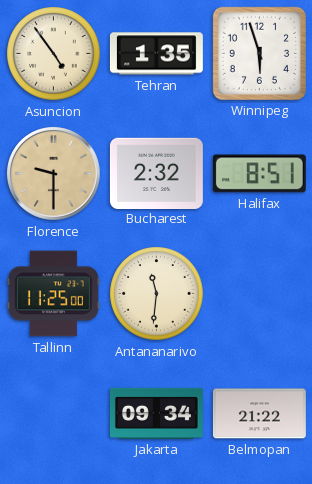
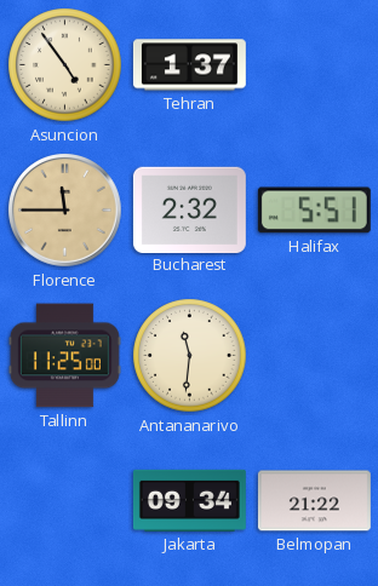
Tehran: 1:35 -> 1:37
Winnipeg: 5:57 -> none
Florence: 9:30 -> 11:45
Halifax: 8:51 -> 5:51
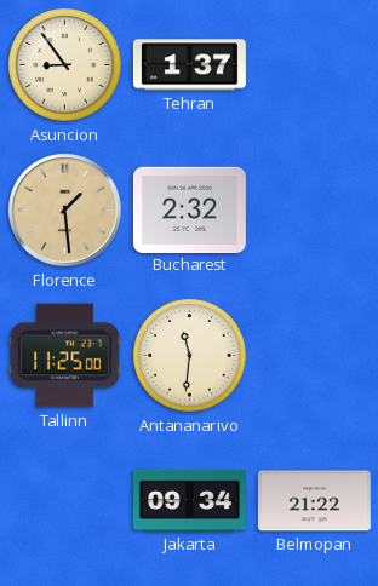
Asuncion: 4:54 -> 8:54
Florence: 11:45 -> 1:29
Halifax: 5:51 -> none
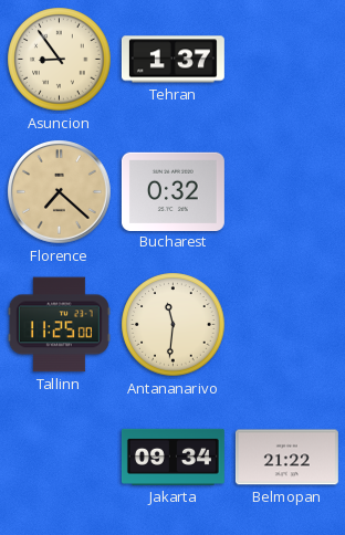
Florence: 1:29 -> 7:22
Bucharest: 2:32 -> 0:32
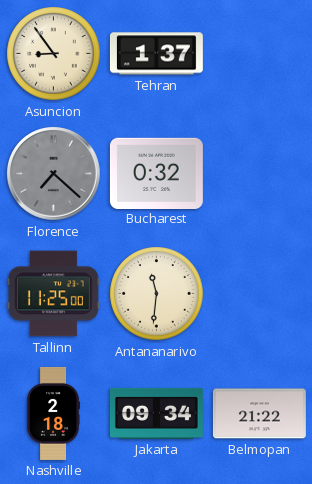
Florence dial: champagne -> grey
Nashville: none -> 2:18
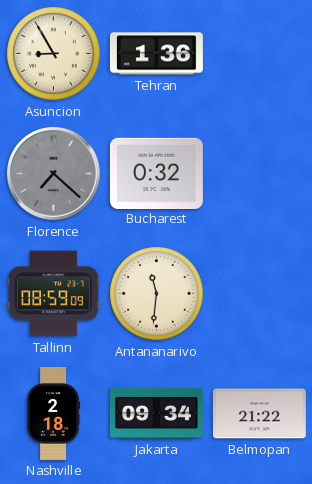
Asuncion: 8:54 -> 8:55
Tehran: 1:37 -> 1:36
Tallinn: 11:25 -> 08:59
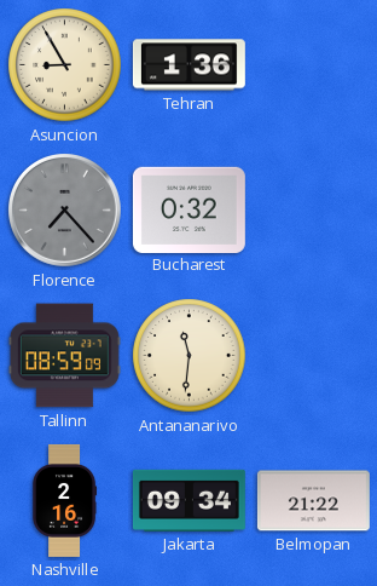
Florence: 7:22 -> 7:23
Nashville: 2:18 -> 2:16
